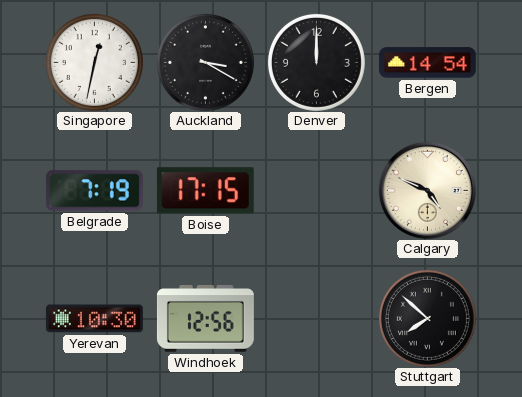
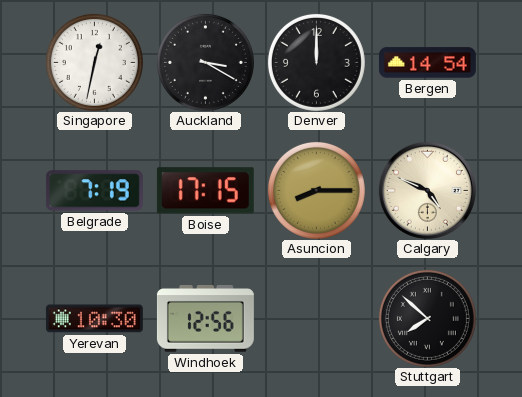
Asuncion: none -> 8:15
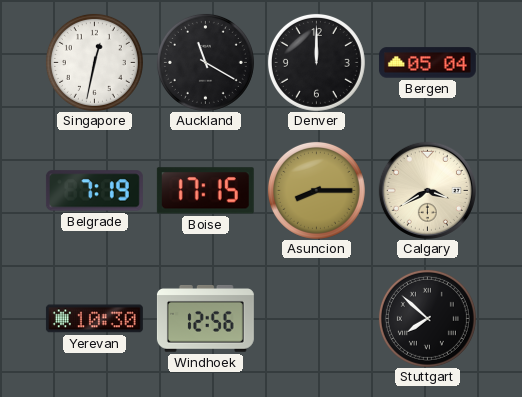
Auckland: 3:20 -> 11:20
Bergen: 14:54 -> 05:04
Calgary: 4:49 -> 3:40
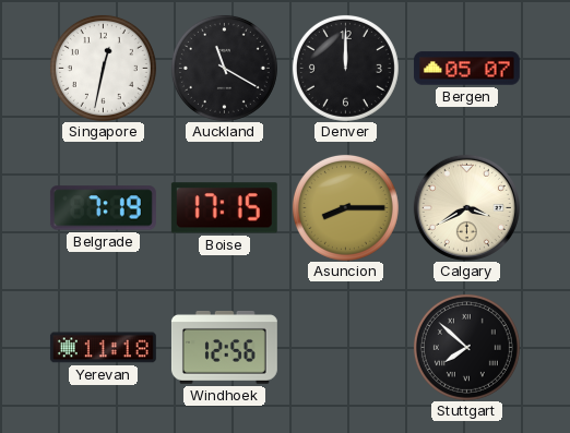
Bergen: 05:04 -> 05:07
Yerevan: 10:30 -> 11:18
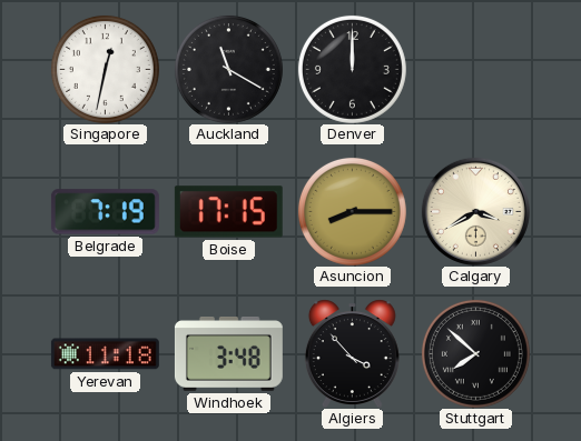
Bergen: 05:07 -> none
Windhoek: 12:56 -> 3:48
Algiers: none -> 3:53
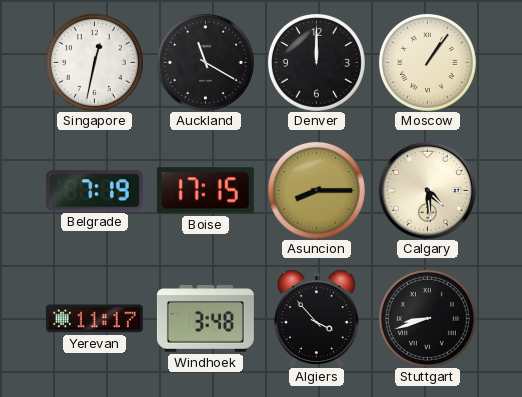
Moscow: none -> 1:06
Calgary: 3:40 -> 4:29
Yerevan: 11:18 -> 11:17
Stuttgart: 7:52 -> 8:42
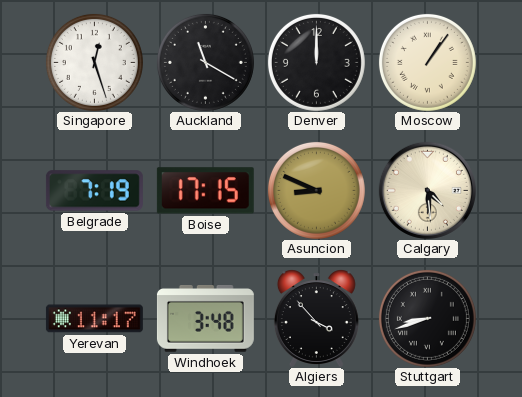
Singapore: 12:32 -> 12:27
Asuncion: 8:15 -> 8:49
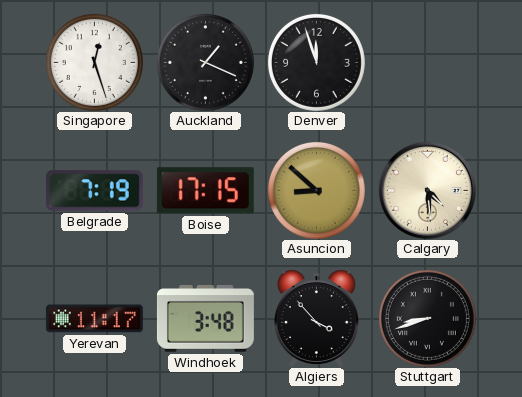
Auckland: 11:20 -> 1:19
Denver: 12:00 -> 11:57
Moscow: 1:06 -> none
Asuncion: 8:49 -> 8:52
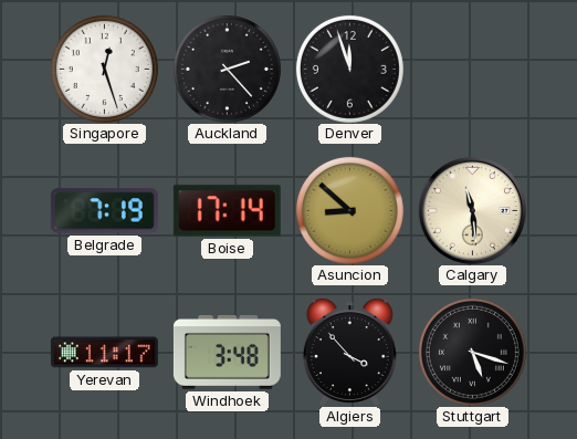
Auckland: 1:19 -> 2:23
Boise: 17:15 -> 17:14
Calgary: 4:29 -> 11:29
Stuttgart: 8:42 -> 5:18
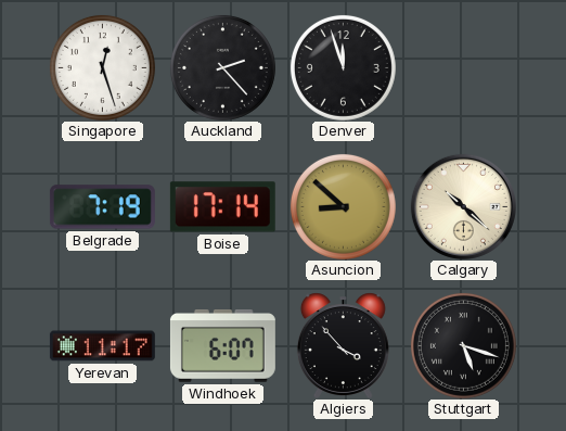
Calgary: 11:29 -> 10:22
Windhoek: 3:48 -> 6:07
